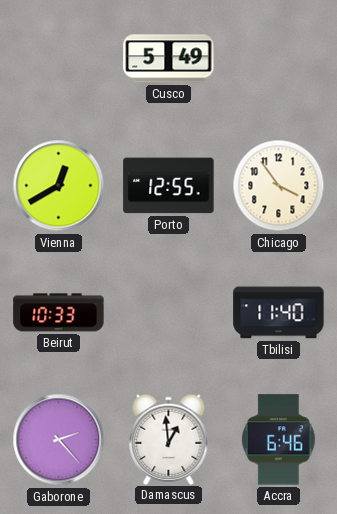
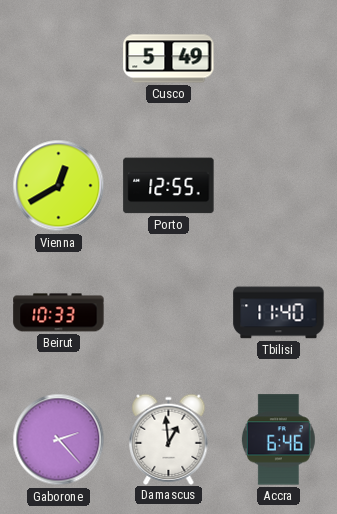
Chicago: 3:54 -> none
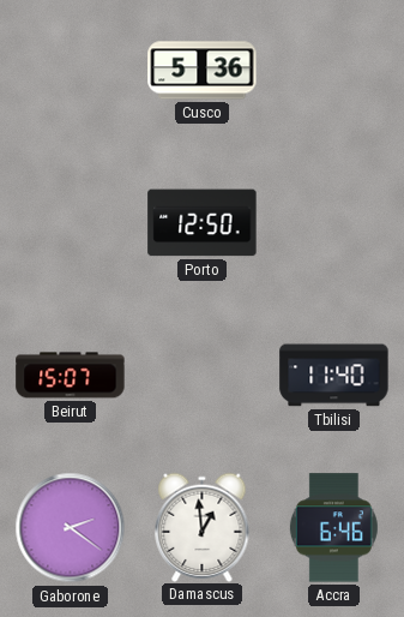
Cusco: 5:49 -> 5:36
Vienna: 12:40 -> none
Porto: 12:55 -> 12:50
Beirut: 10:33 -> 15:07
Gaborone: 2:23 -> 2:21
